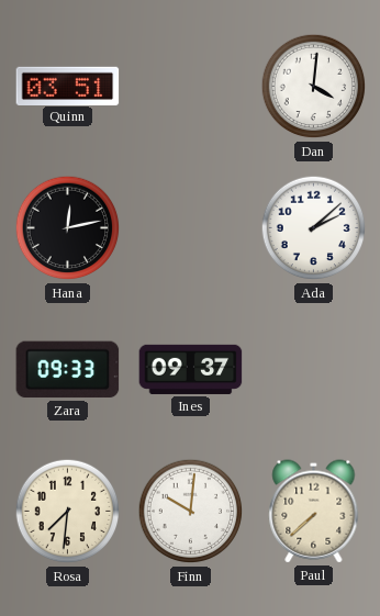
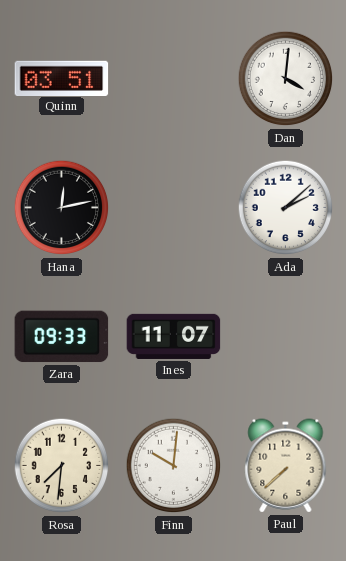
Ines: 09:37 -> 11:07
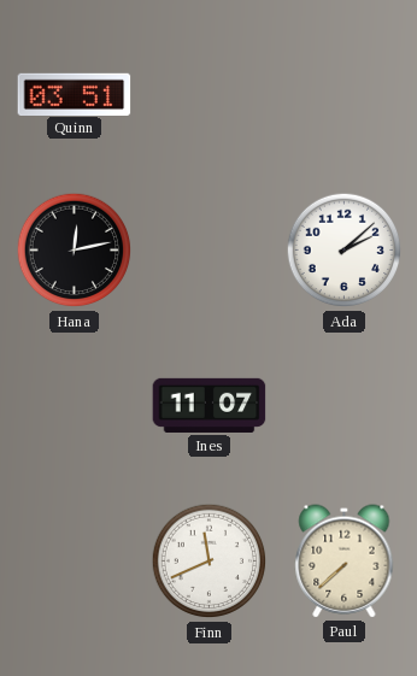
Dan: 4:01 -> none
Zara: 09:33 -> none
Rosa: 7:31 -> none
Finn: 10:01 -> 11:41
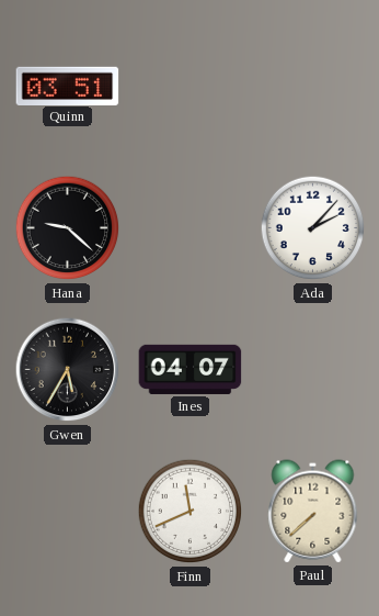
Hana: 12:13 -> 9:22
Ada: 2:08 -> 2:07
Gwen: none -> 5:35
Ines: 11:07 -> 04:07
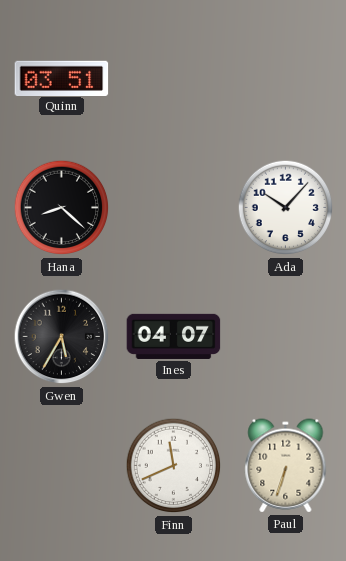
Hana: 9:22 -> 8:22
Ada: 2:07 -> 10:07
Paul: 7:38 -> 6:33
